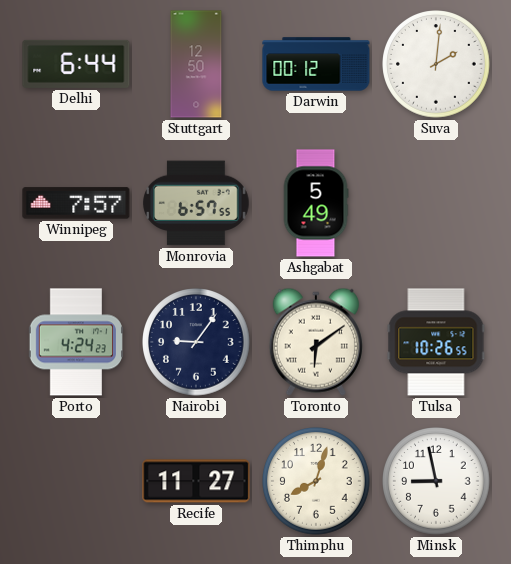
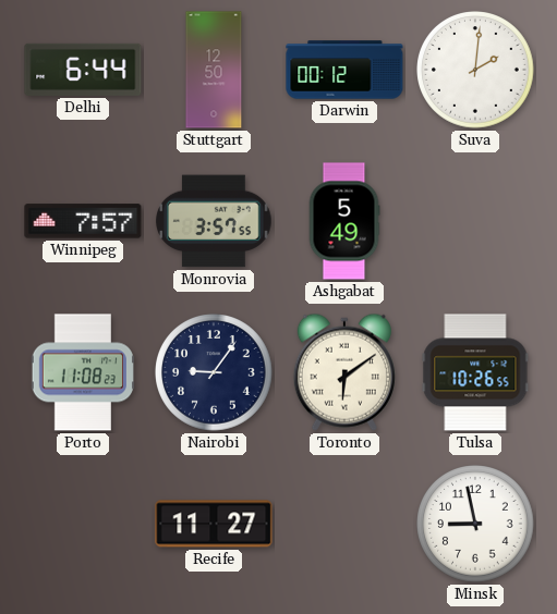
Monrovia: 6:57 -> 3:57
Porto: 4:24 -> 11:08
Thimphu: 8:03 -> none
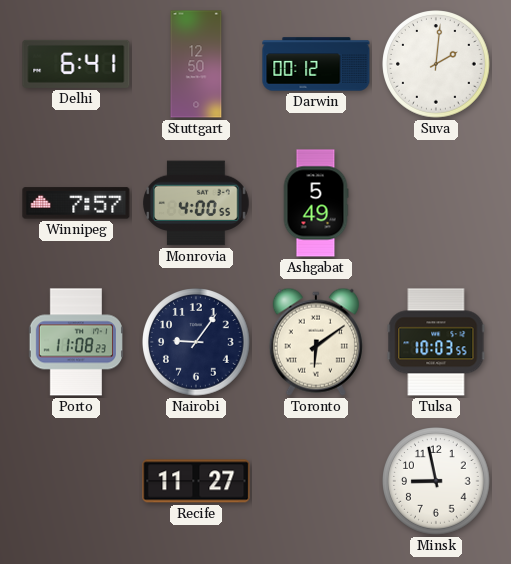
Delhi: 6:44 -> 6:41
Monrovia: 3:57 -> 4:00
Tulsa: 10:26 -> 10:03
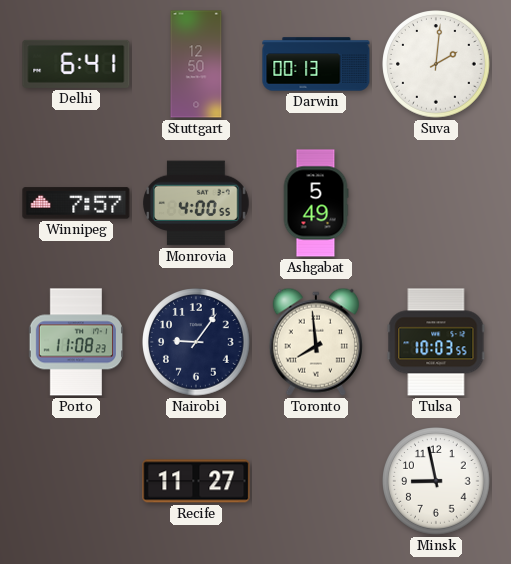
Darwin: 00:12 -> 00:13
Toronto: 6:09 -> 7:59
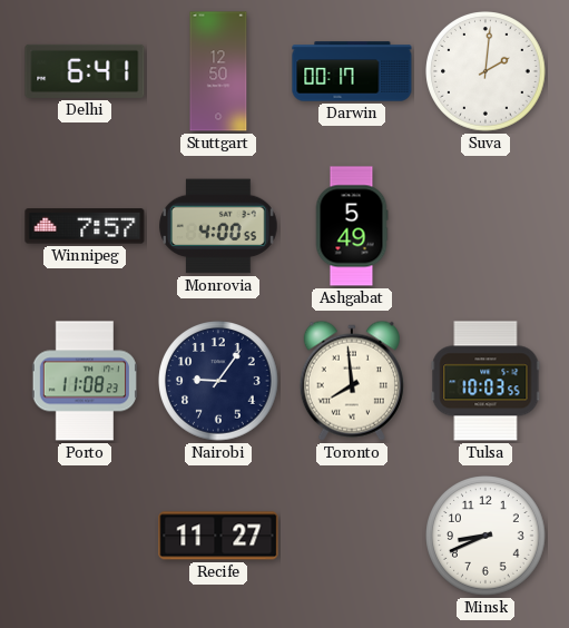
Darwin: 00:13 -> 00:17
Minsk: 8:58 -> 8:41
